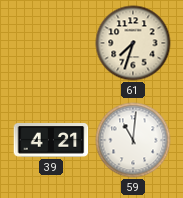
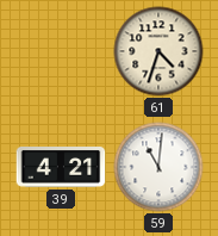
61: 7:33 -> 4:33
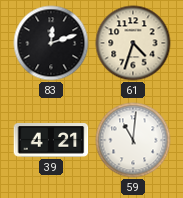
83: none -> 12:12
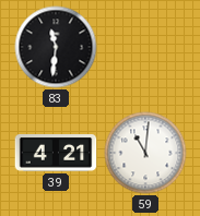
83: 12:12 -> 11:31
61: 4:33 -> none
